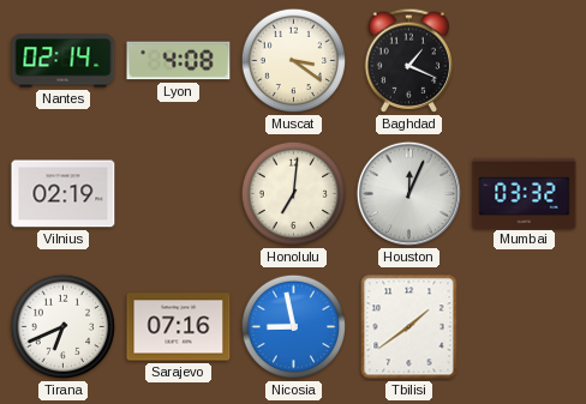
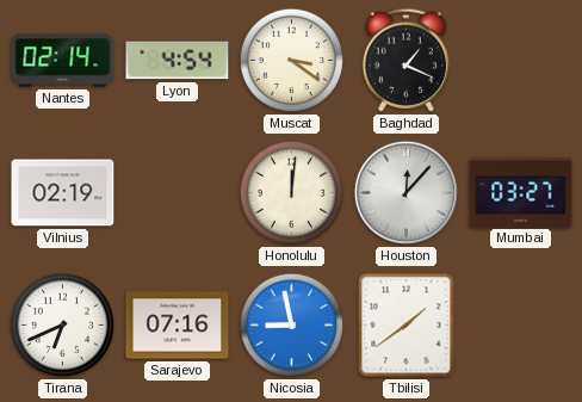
Lyon: 4:08 -> 4:54
Honolulu: 7:01 -> 12:01
Houston: 12:04 -> 12:07
Mumbai: 03:32 -> 03:27
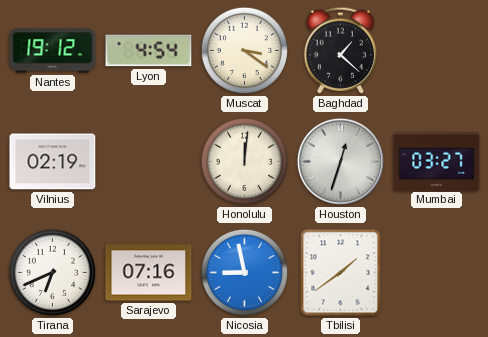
Nantes: 02:14 -> 19:12
Baghdad: 1:19 -> 1:22
Houston: 12:07 -> 12:33
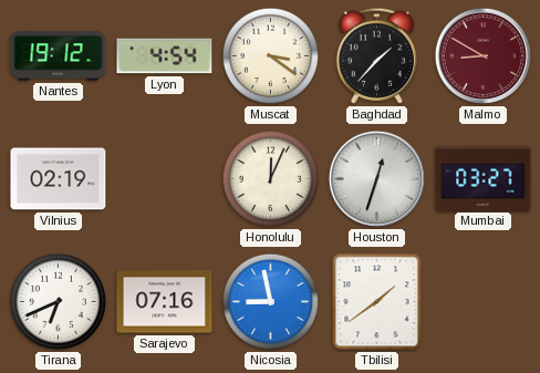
Baghdad: 1:22 -> 1:37
Malmo: none -> 8:50
Honolulu: 12:01 -> 12:04
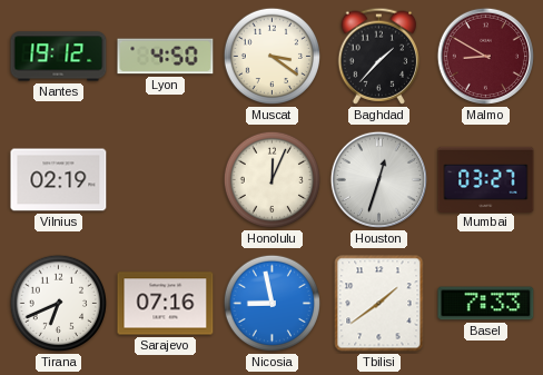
Lyon: 4:54 -> 4:50
Basel: none -> 7:33
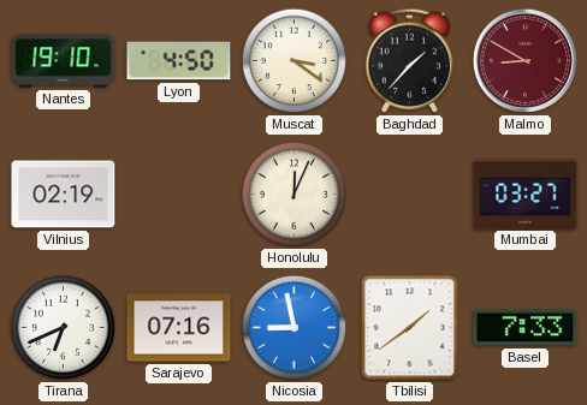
Nantes: 19:12 -> 19:10
Houston: 12:33 -> none
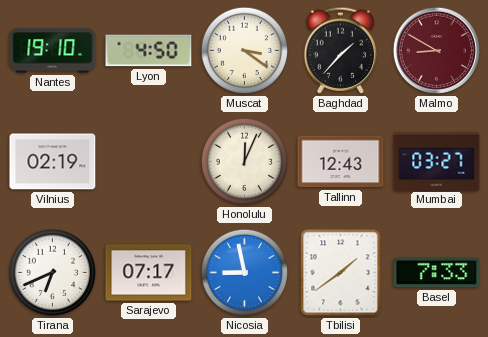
Tallinn: none -> 12:43
Sarajevo: 07:16 -> 07:17
